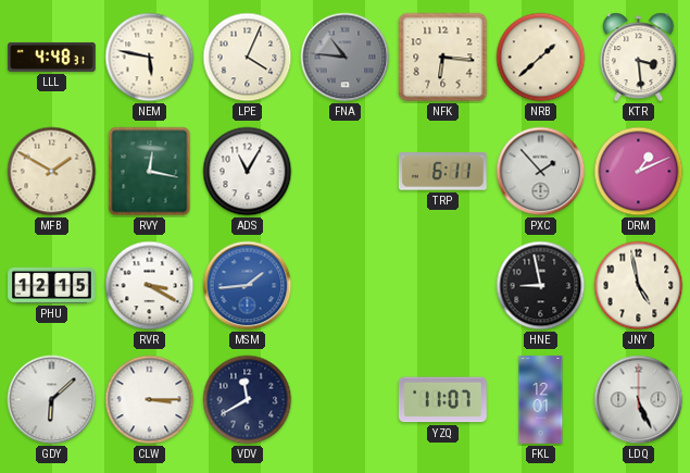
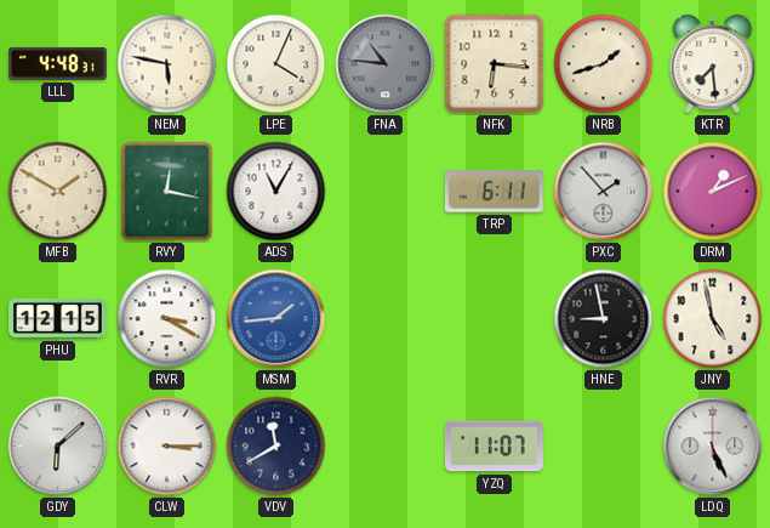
NRB: 1:38 -> 1:42
KTR: 3:29 -> 7:29
FKL: 12:01 -> none
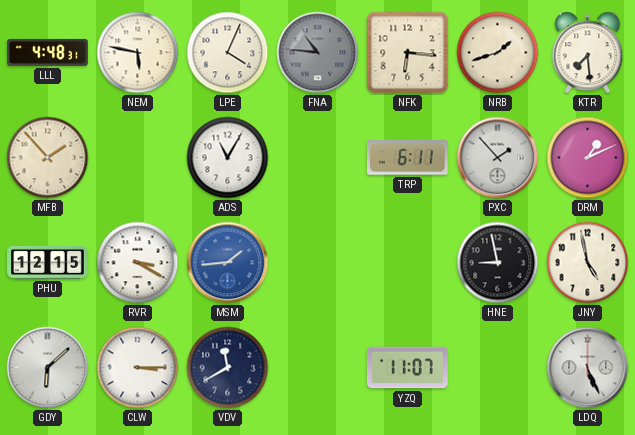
MFB: 1:50 -> 1:53
RVY: 12:17 -> none
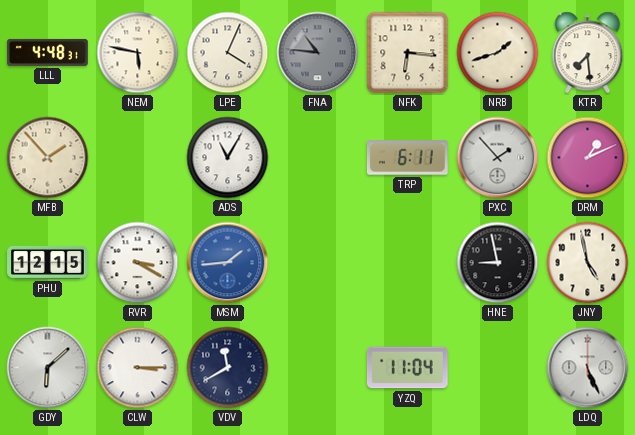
YZQ: 11:07 -> 11:04
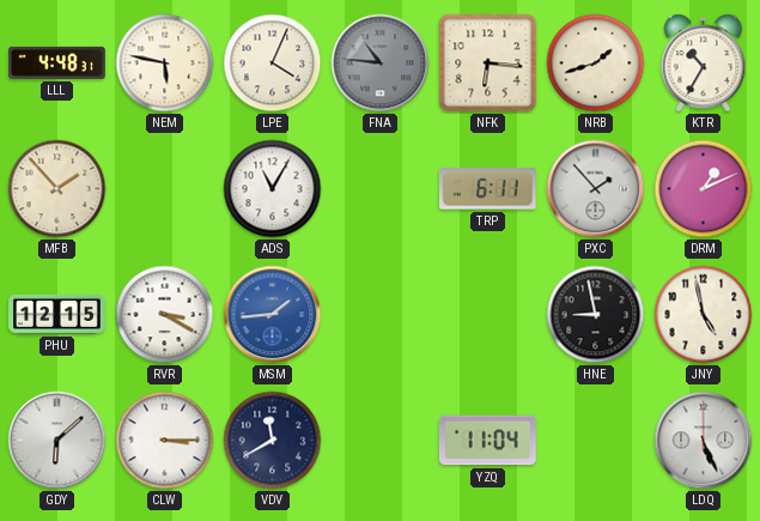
KTR: 7:29 -> 10:35
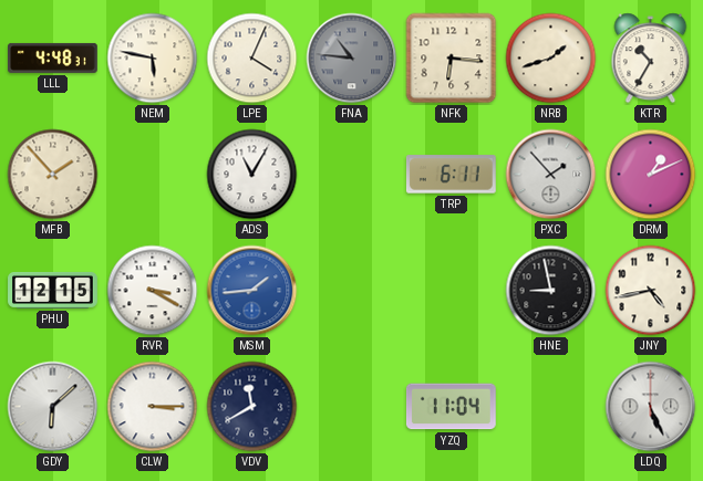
JNY: 4:58 -> 4:43
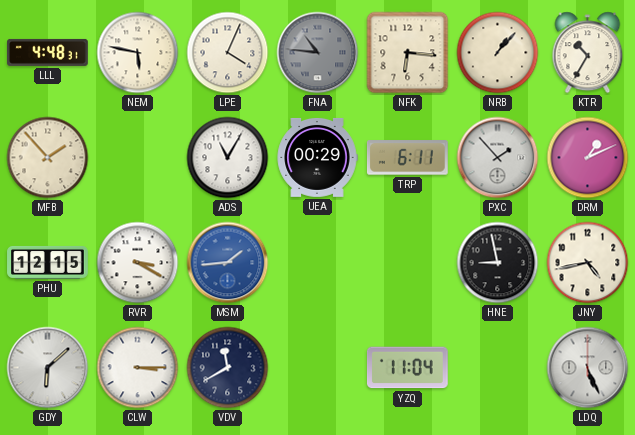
NRB: 1:42 -> 1:07
UEA: none -> 00:29
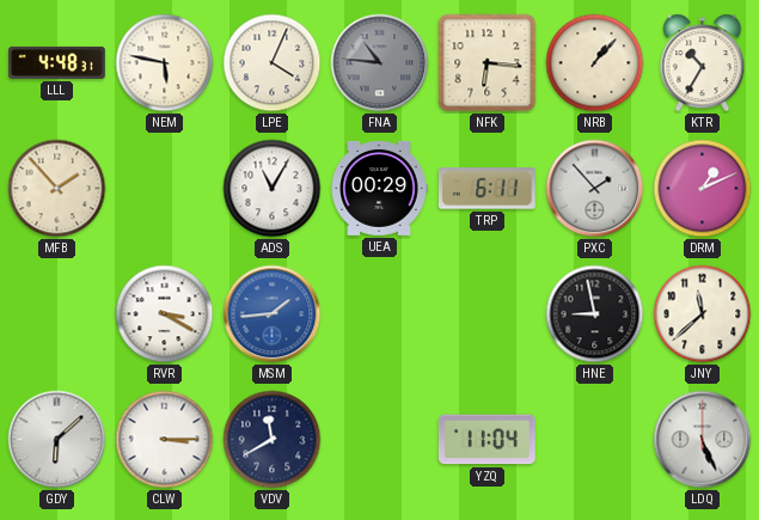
PHU: 12:15 -> none
JNY: 4:43 -> 11:38
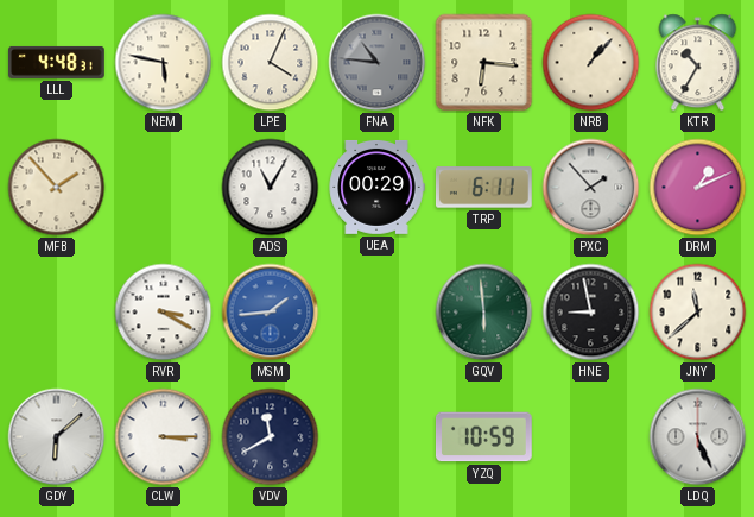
GQV: none -> 5:59
YZQ: 11:04 -> 10:59
